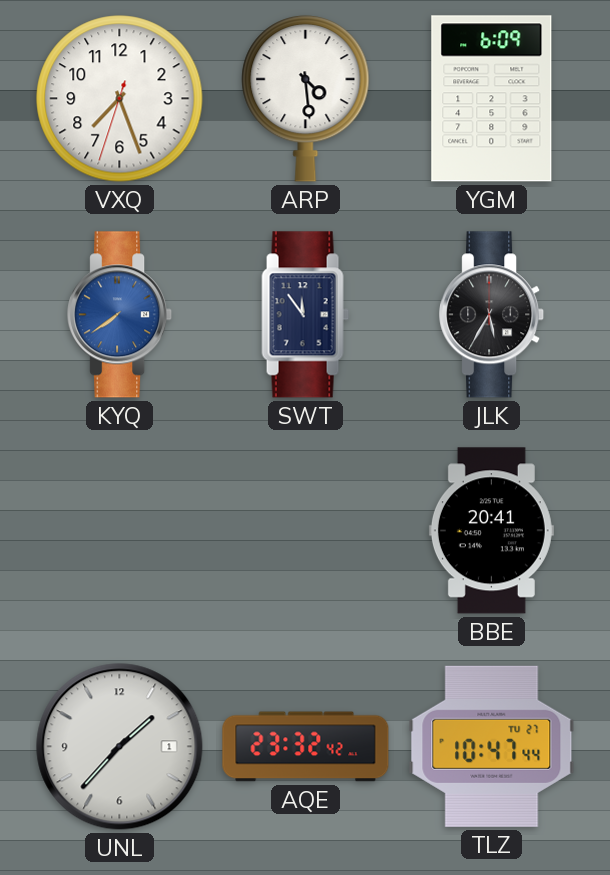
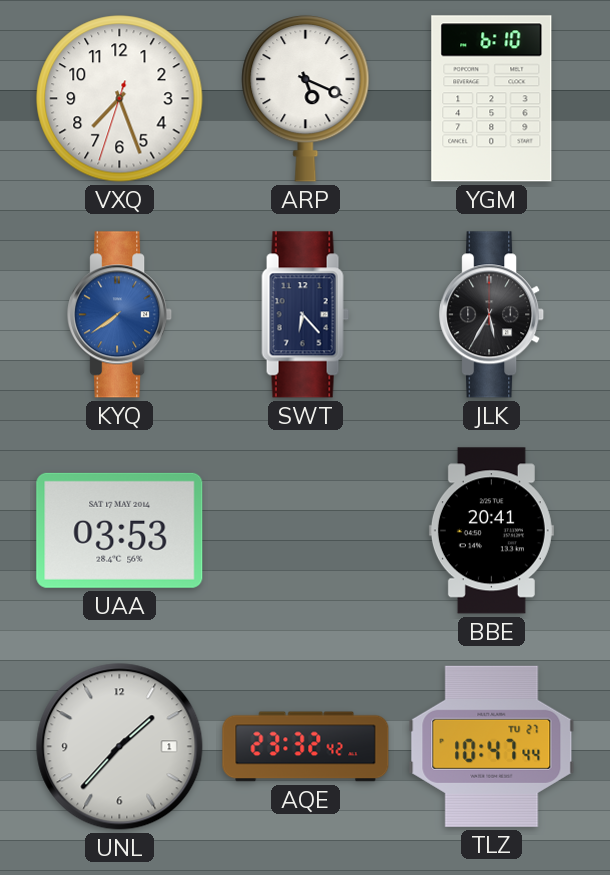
ARP: 4:29 -> 5:19
YGM: 6:09 -> 6:10
SWT: 11:54 -> 6:23
UAA: none -> 03:53
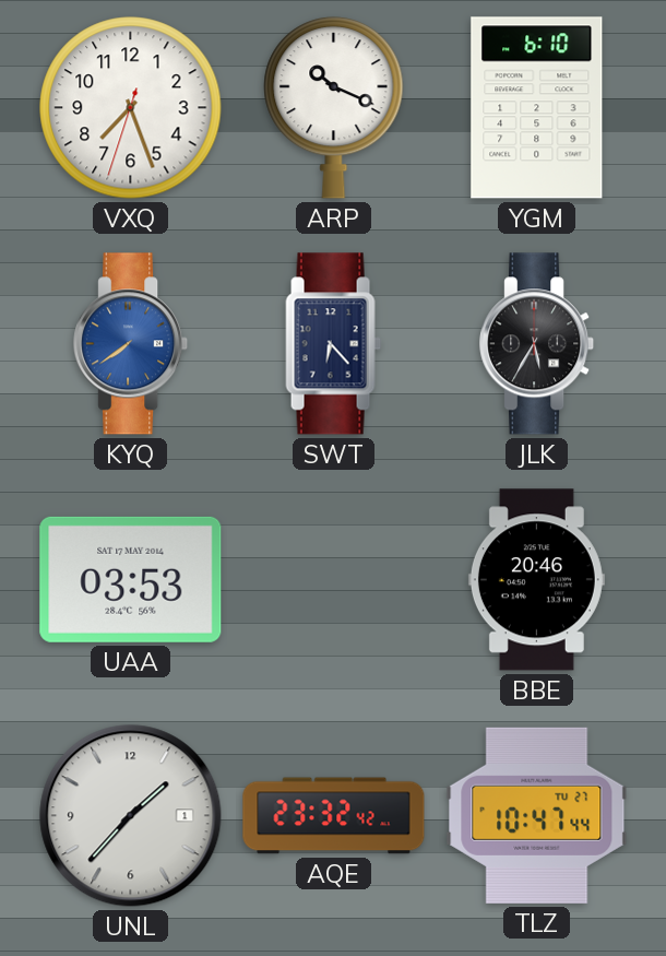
ARP: 5:19 -> 10:19
BBE: 20:41 -> 20:46
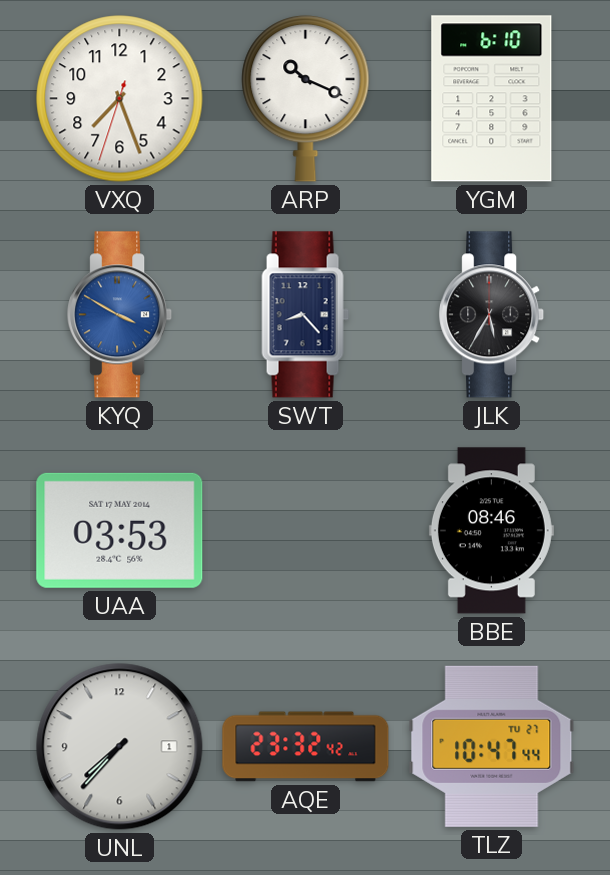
KYQ: 7:39 -> 3:50
SWT: 6:23 -> 8:23
BBE: 20:46 -> 08:46
UNL: 1:37 -> 7:37
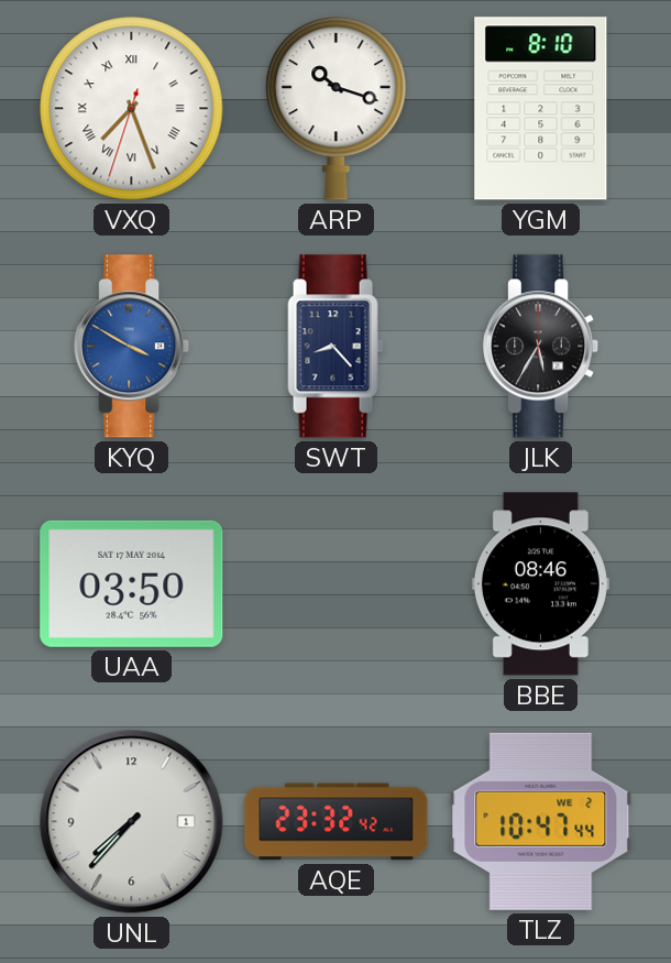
VXQ numerals: Arabic -> Roman
ARP: 10:19 -> 10:18
YGM: 6:10 -> 8:10
UAA: 03:53 -> 03:50
TLZ date: TU 27 -> WE 2
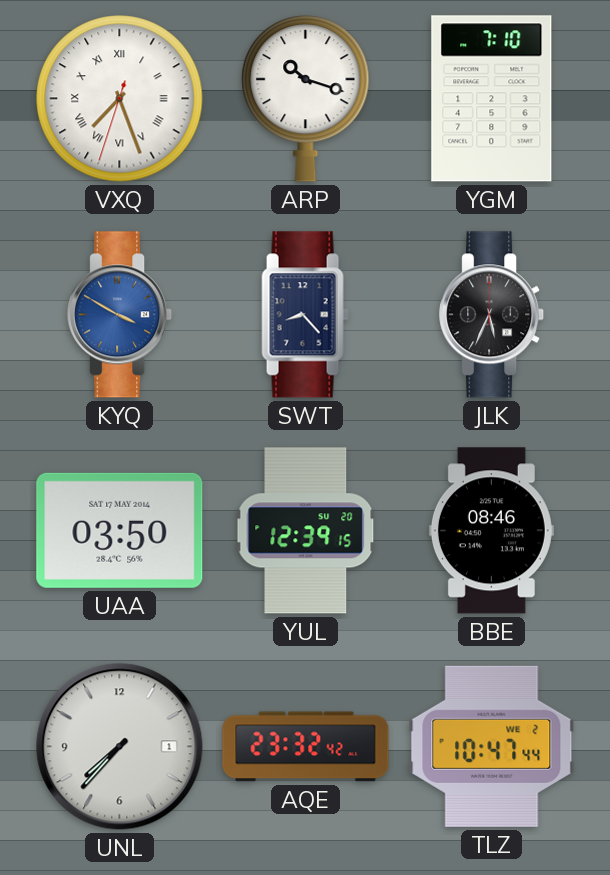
YGM: 8:10 -> 7:10
JLK: 5:35 -> 5:34
YUL: none -> 12:39
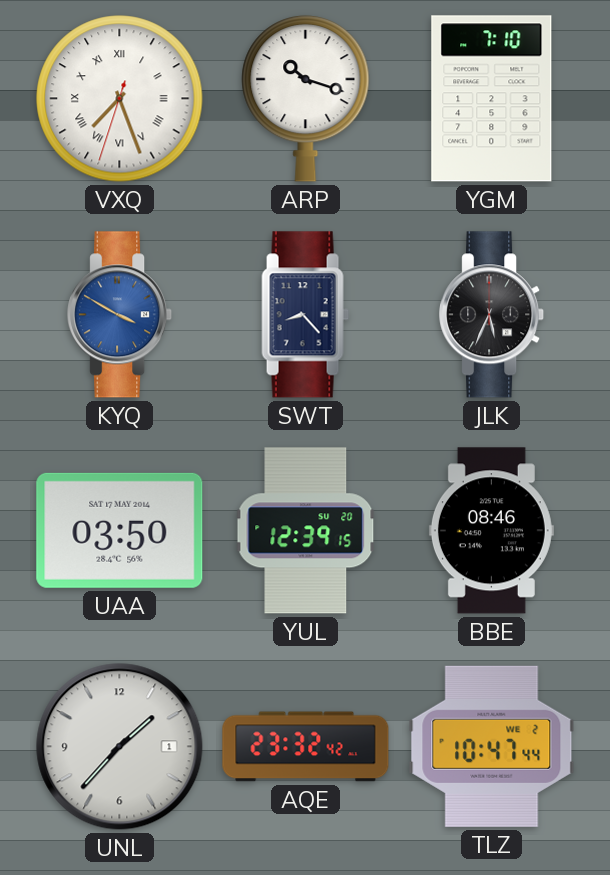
UNL: 7:37 -> 1:37
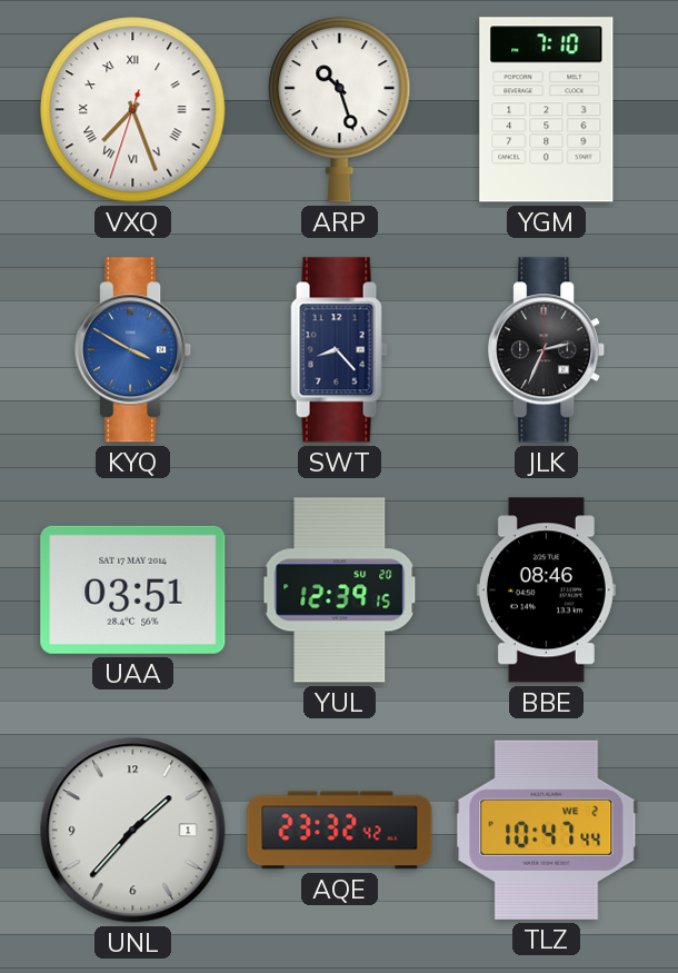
ARP: 10:18 -> 10:27
JLK: 5:34 -> 2:34
UAA: 03:50 -> 03:51
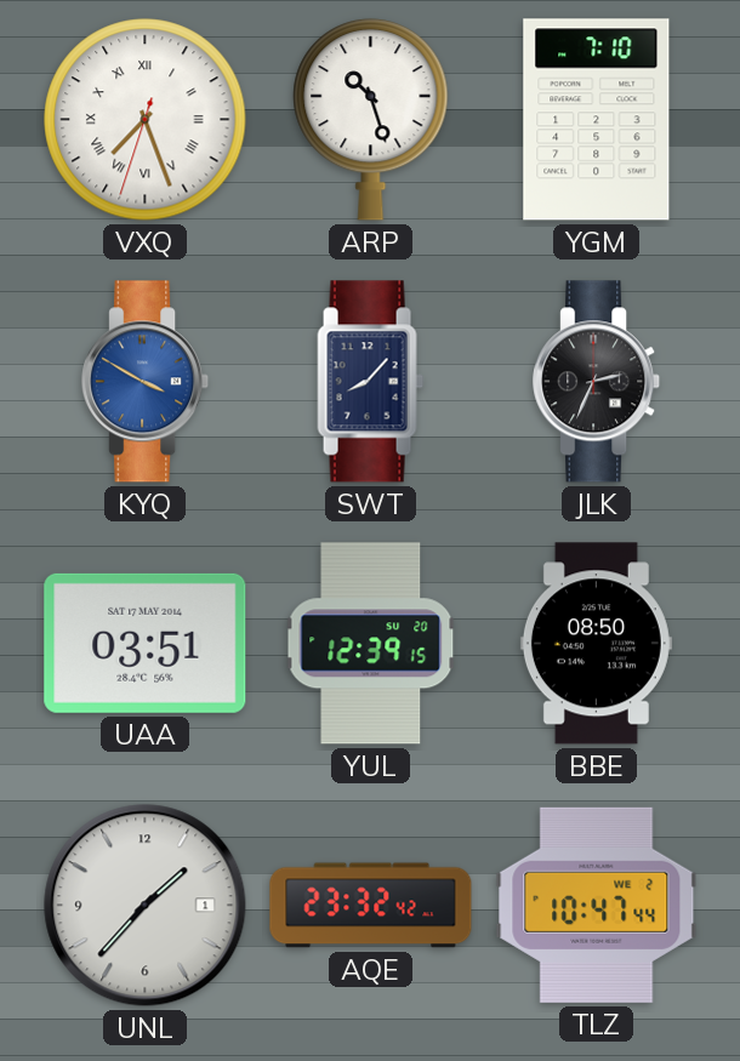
SWT: 8:23 -> 8:07
BBE: 08:46 -> 08:50
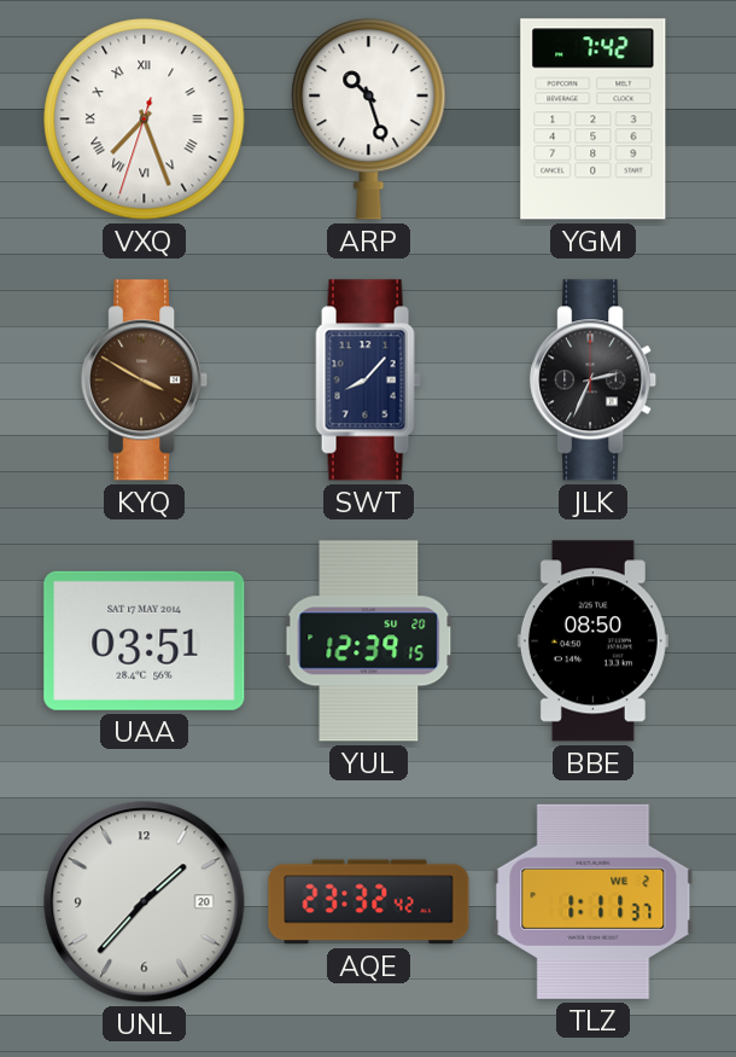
YGM: 7:10 -> 7:42
KYQ dial: blue -> brown
UNL date: 1 -> 20
TLZ: 10:47 -> 1:11
